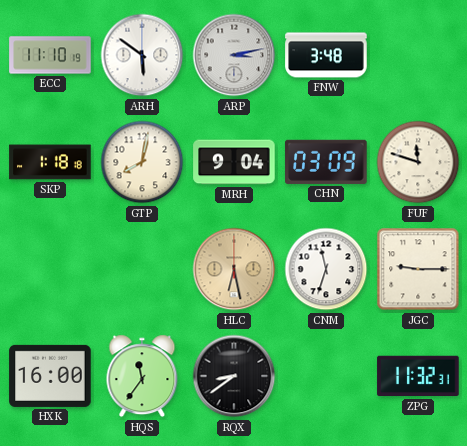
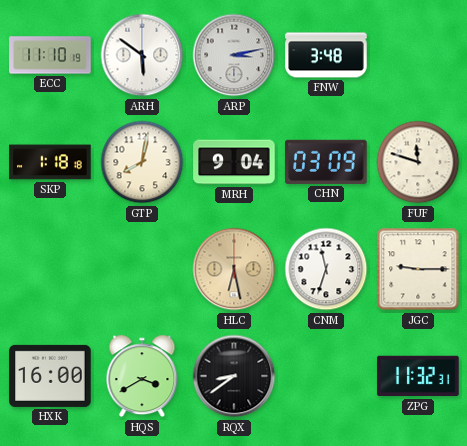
HQS: 11:36 -> 3:40
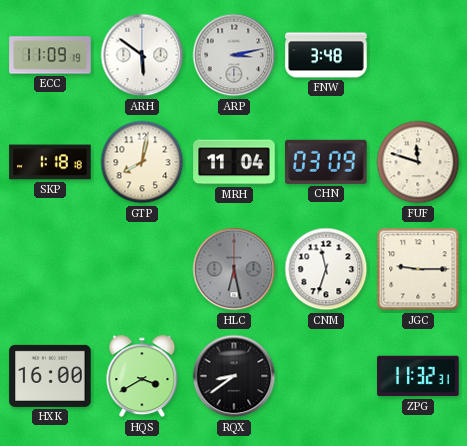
ECC: 11:10 -> 11:09
MRH: 9:04 -> 11:04
HLC dial: champagne -> grey
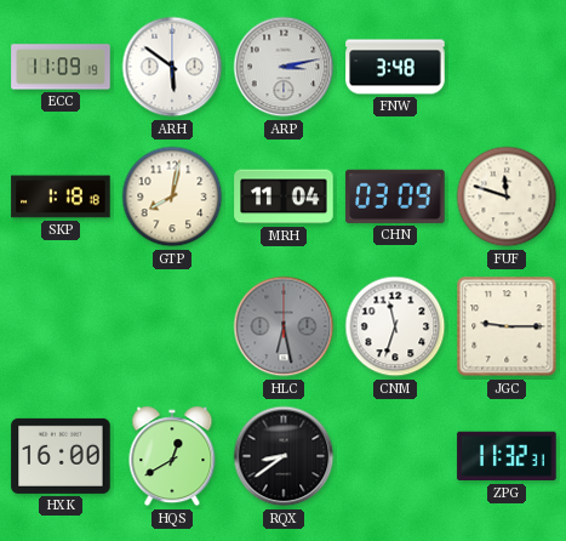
HQS: 3:40 -> 12:40
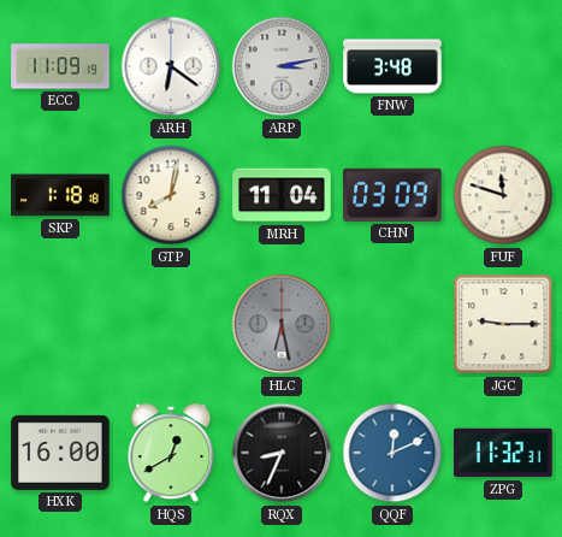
ARH: 5:51 -> 6:21
CNM: 11:33 -> none
RQX: 8:39 -> 8:34
QQF: none -> 12:11
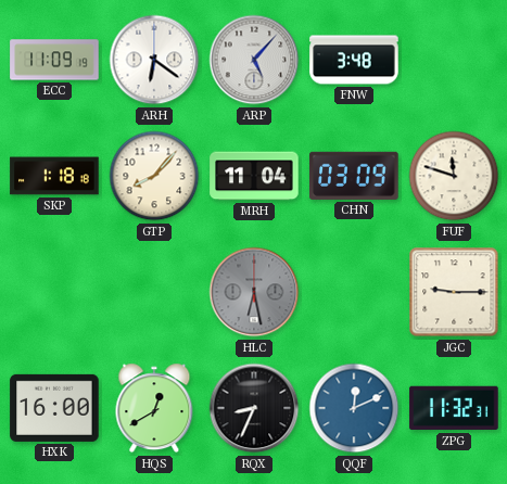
ARP: 3:13 -> 5:07
GTP: 8:02 -> 8:07
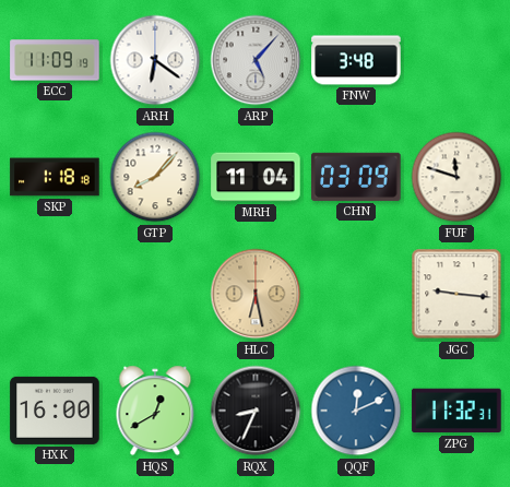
HLC dial: grey -> champagne
JGC: 9:15 -> 9:16
